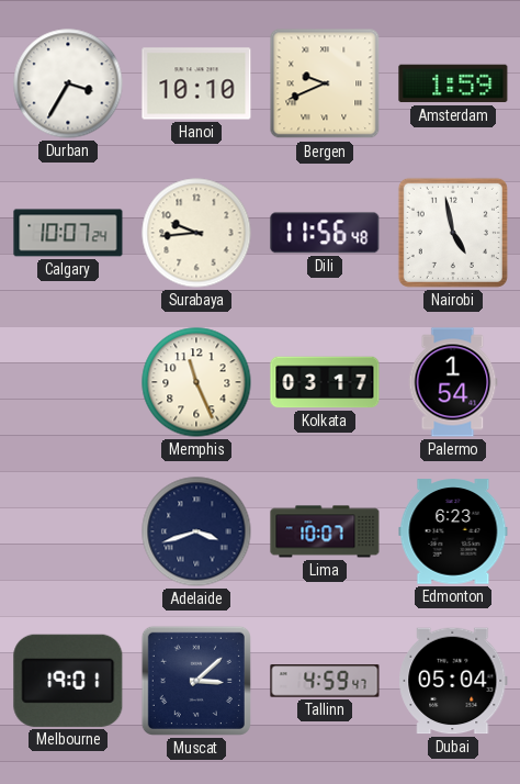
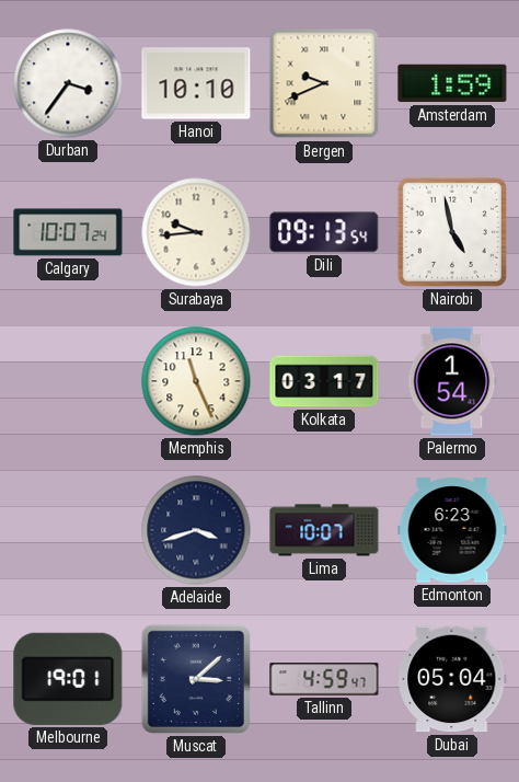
Durban: 3:35 -> 3:36
Dili: 11:56 -> 09:13
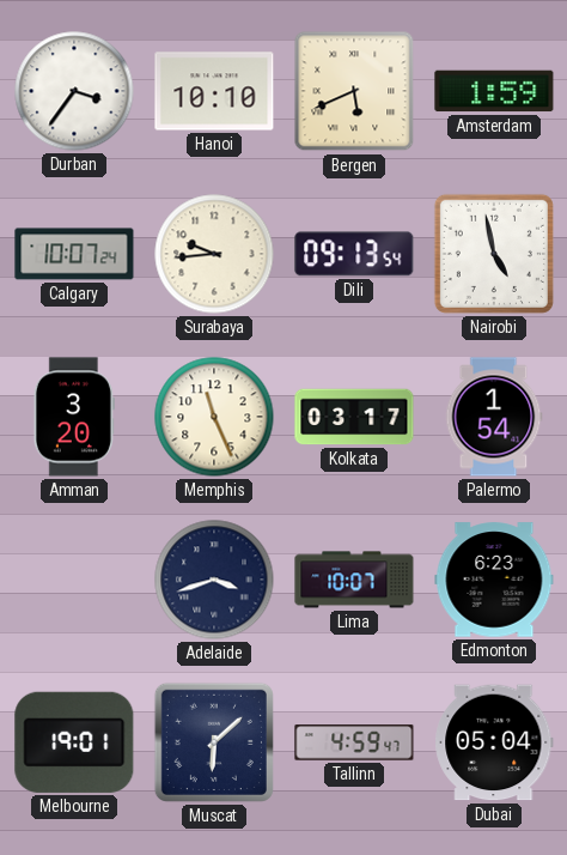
Bergen: 9:41 -> 5:41
Amman: none -> 3:20
Muscat: 3:08 -> 6:08
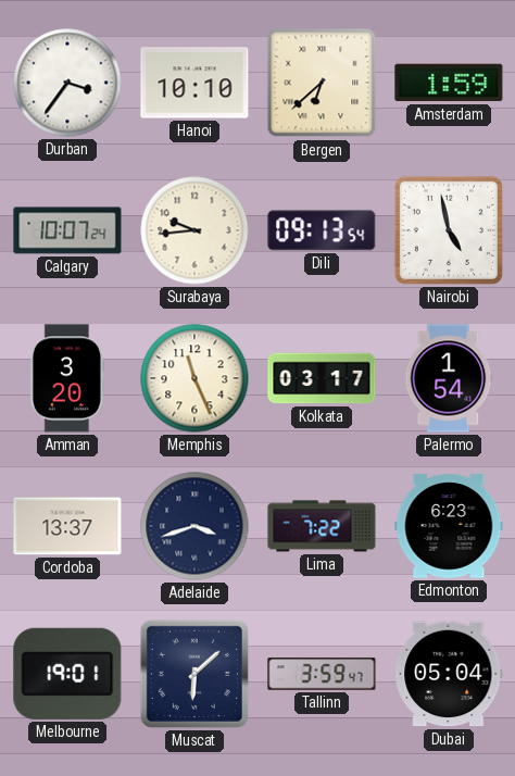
Bergen: 5:41 -> 6:38
Cordoba: none -> 13:37
Lima: 10:07 -> 7:22
Tallinn: 4:59 -> 3:59
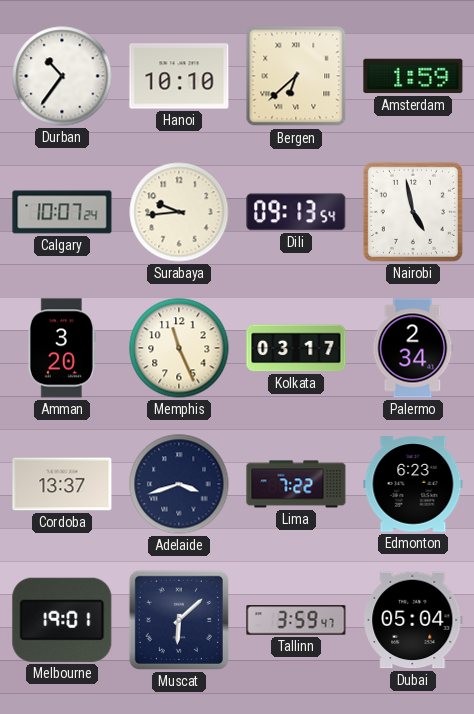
Durban: 3:36 -> 10:36
Palermo: 1:54 -> 2:34
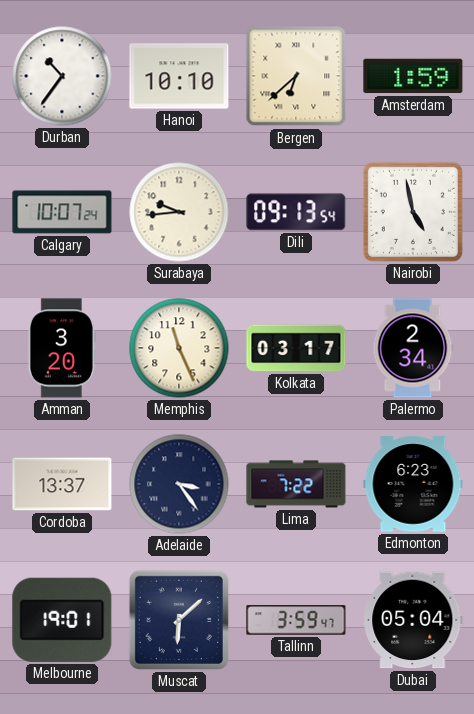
Adelaide: 3:42 -> 3:24
